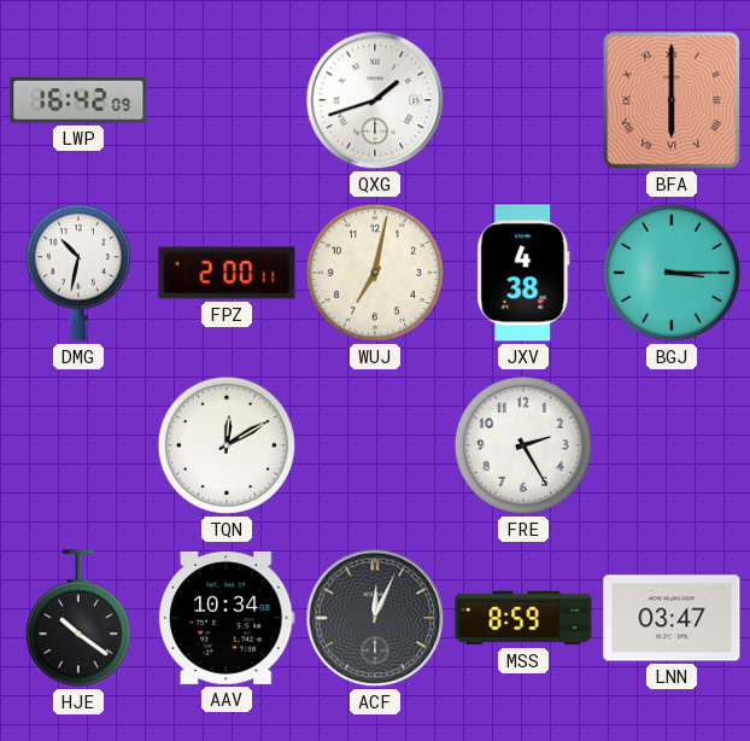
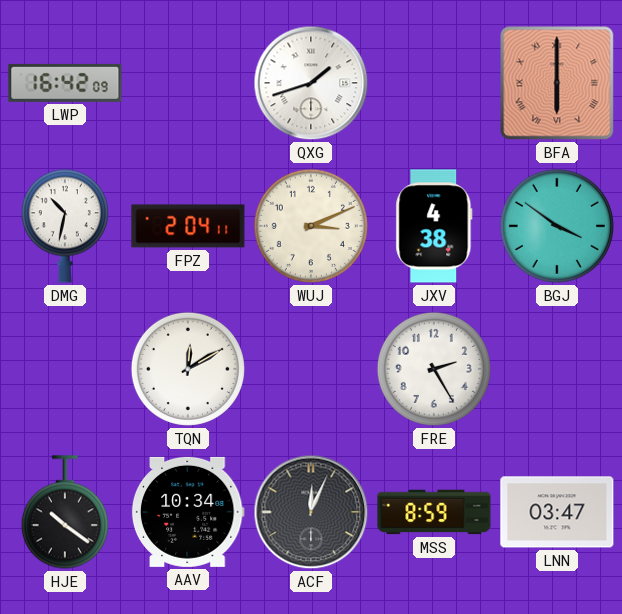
FPZ: 2:00 -> 2:04
WUJ: 7:02 -> 3:11
BGJ: 3:15 -> 3:51
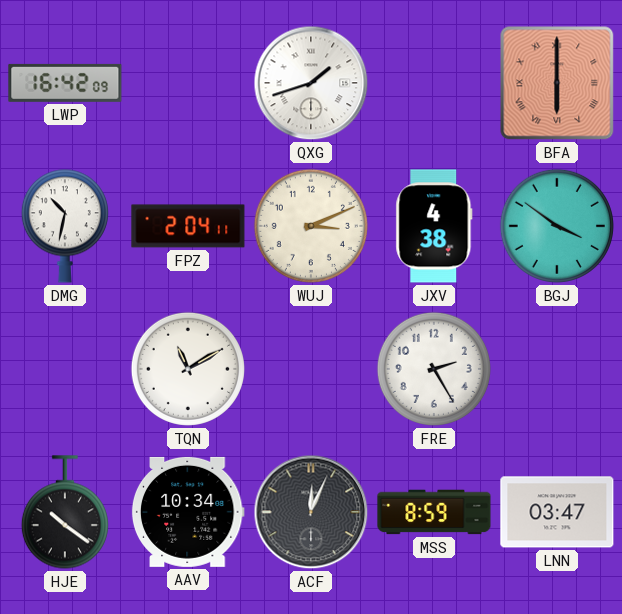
TQN: 12:10 -> 11:10
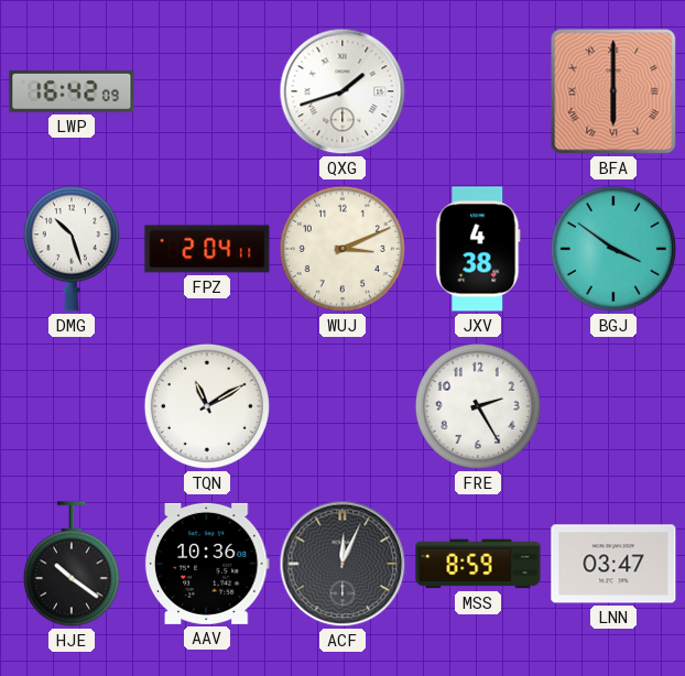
DMG: 10:32 -> 10:27
AAV: 10:34 -> 10:36
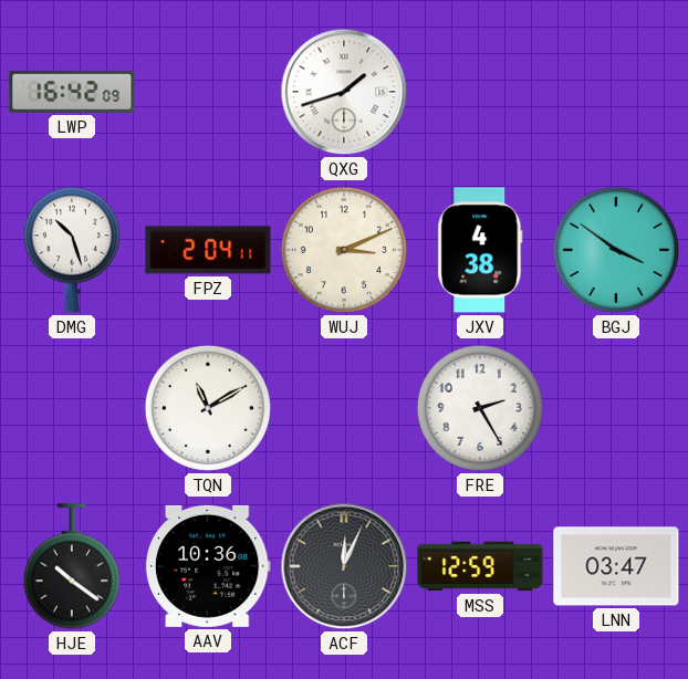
BFA: 6:00 -> none
MSS: 8:59 -> 12:59
